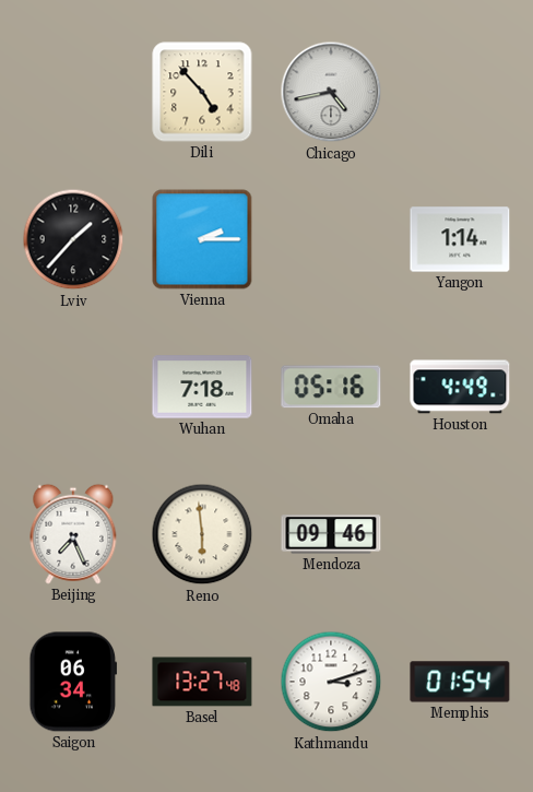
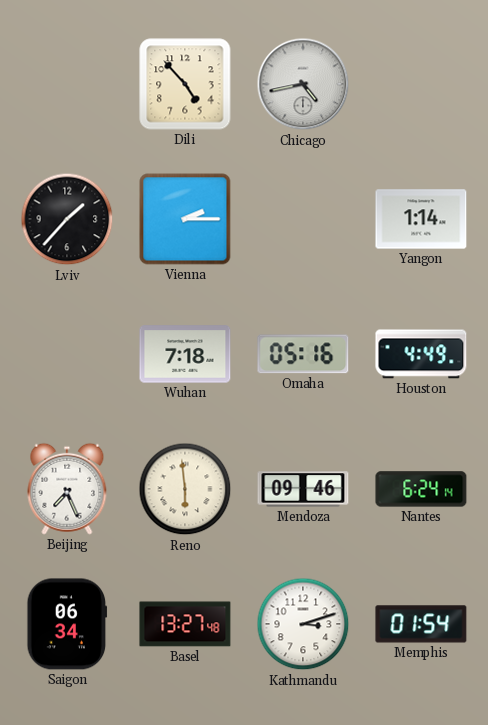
Nantes: none -> 6:24
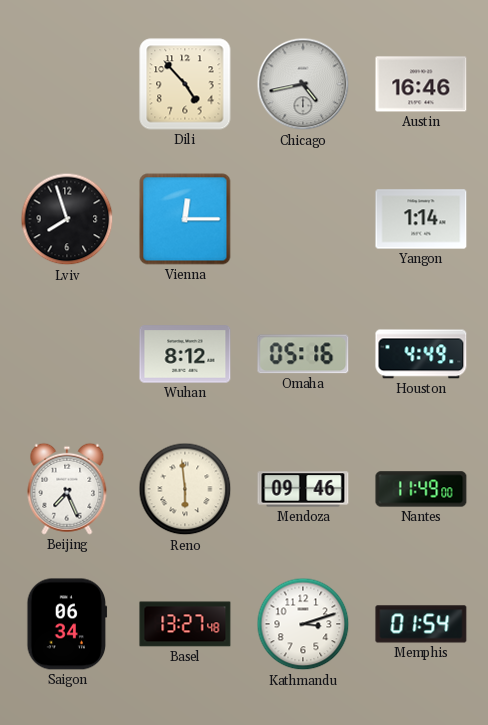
Austin: none -> 16:46
Lviv: 1:37 -> 7:57
Vienna: 2:15 -> 12:15
Wuhan: 7:18 -> 8:12
Nantes: 6:24 -> 11:49
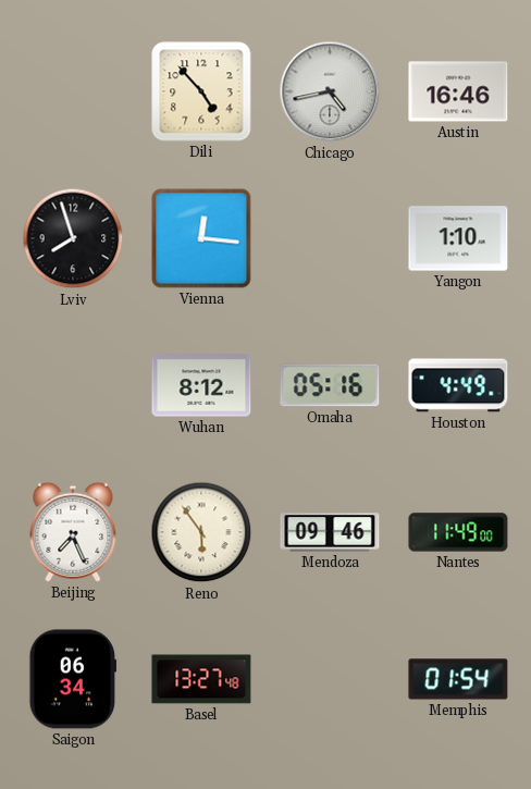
Vienna: 12:15 -> 12:16
Yangon: 1:14 -> 1:10
Reno: 5:59 -> 5:54
Kathmandu: 3:12 -> none
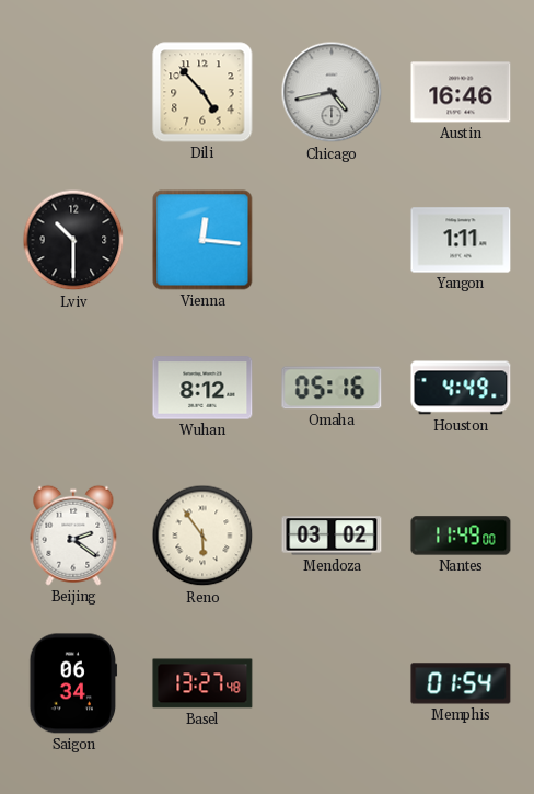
Lviv: 7:57 -> 10:30
Yangon: 1:10 -> 1:11
Beijing: 7:26 -> 2:21
Mendoza: 09:46 -> 03:02
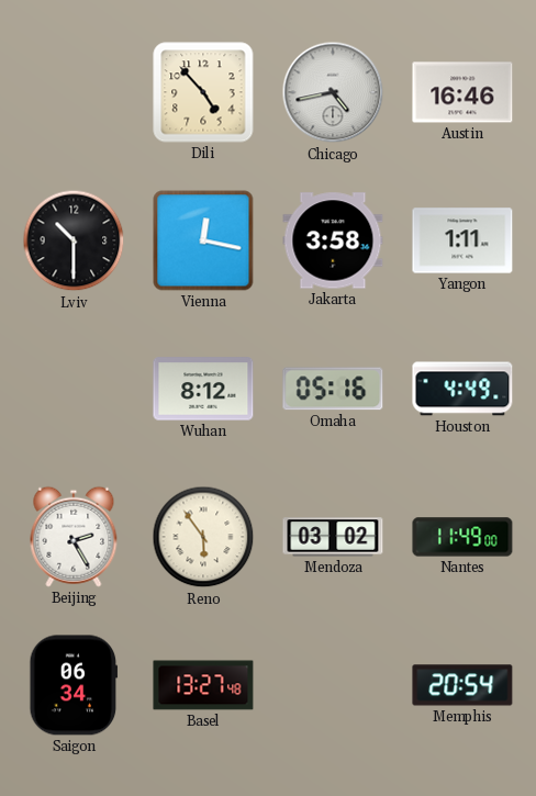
Vienna: 12:16 -> 12:17
Jakarta: none -> 3:58
Beijing: 2:21 -> 2:25
Memphis: 01:54 -> 20:54
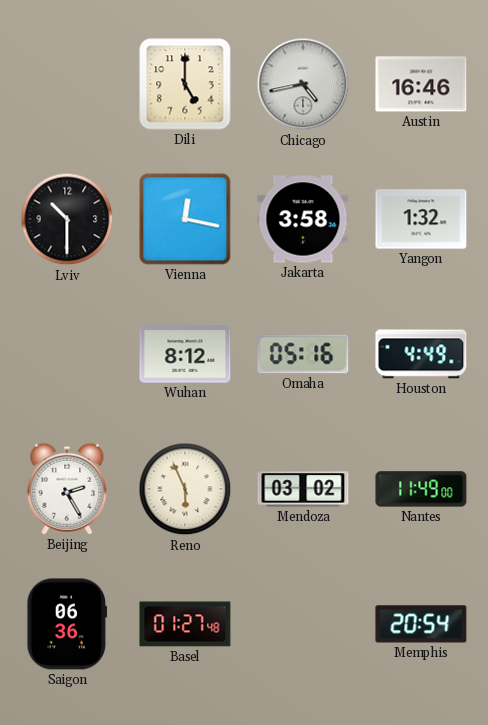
Dili: 4:53 -> 5:00
Yangon: 1:11 -> 1:32
Reno: 5:54 -> 5:56
Saigon: 06:34 -> 06:36
Basel: 13:27 -> 01:27
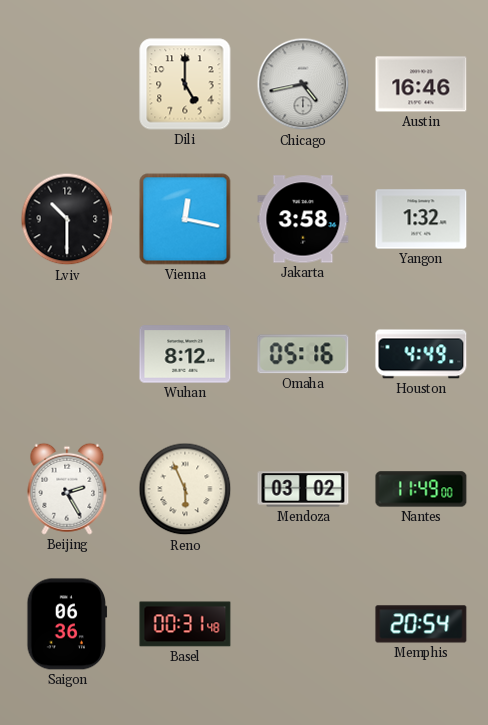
Basel: 01:27 -> 00:31
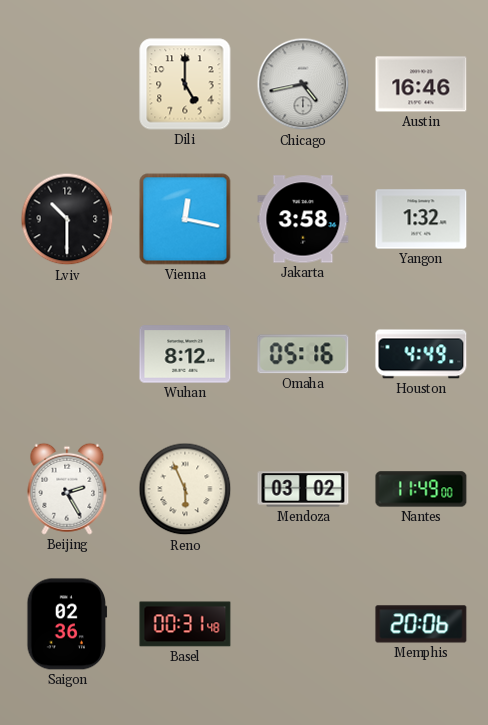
Saigon: 06:36 -> 02:36
Memphis: 20:54 -> 20:06
